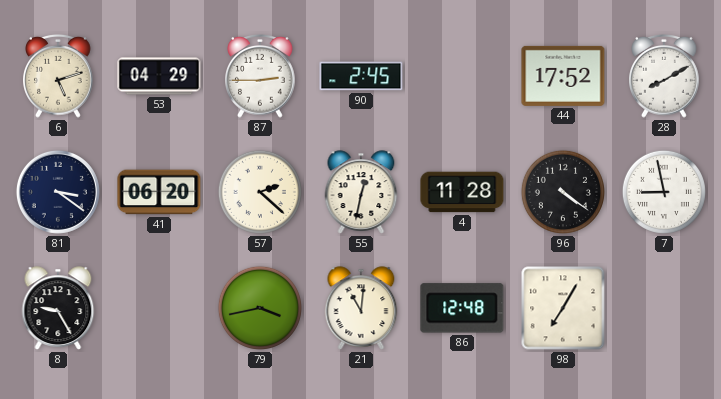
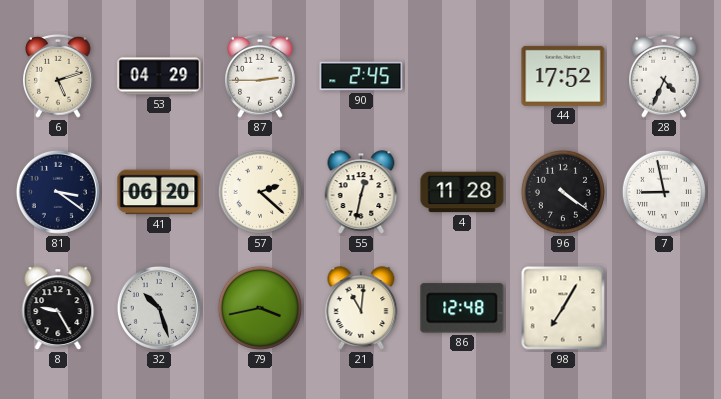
28: 8:10 -> 4:34
32: none -> 10:27
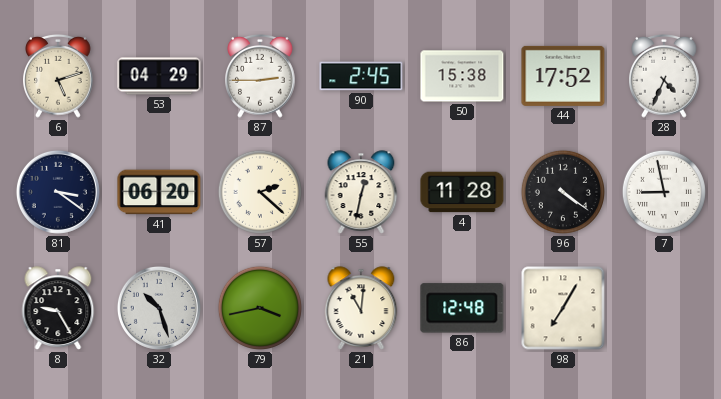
50: none -> 15:38
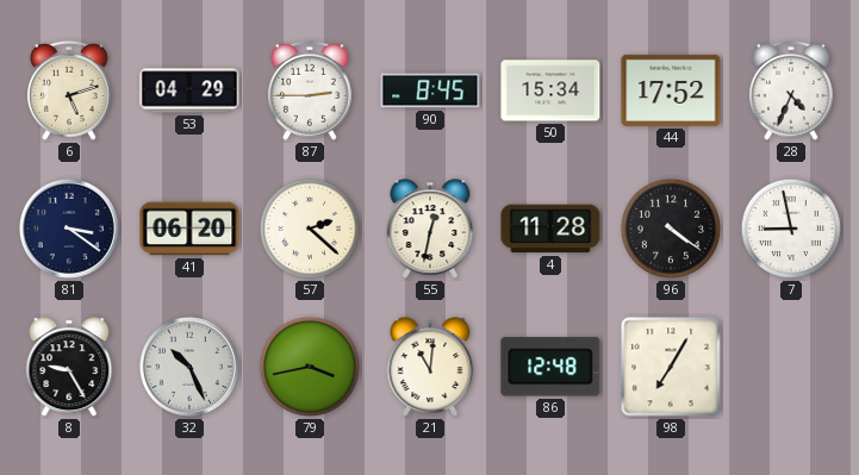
90: 2:45 -> 8:45
50: 15:38 -> 15:34
32: 10:27 -> 10:26
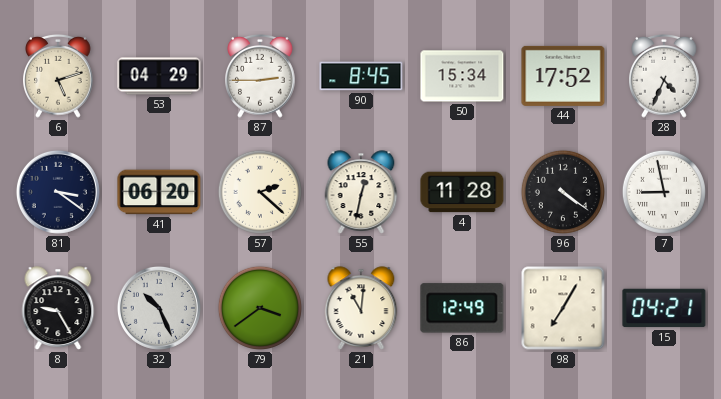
79: 3:43 -> 3:39
86: 12:48 -> 12:49
15: none -> 04:21
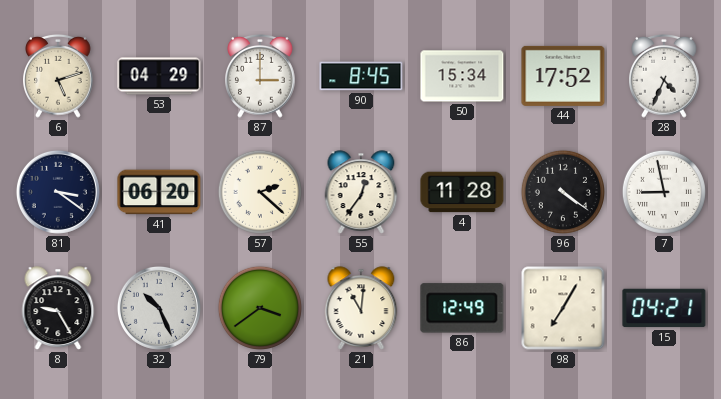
87: 2:45 -> 3:00
55: 12:32 -> 12:36
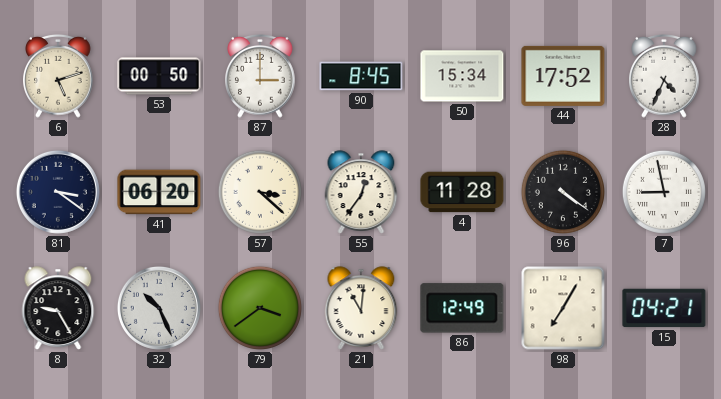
53: 04:29 -> 00:50
57: 2:22 -> 3:22
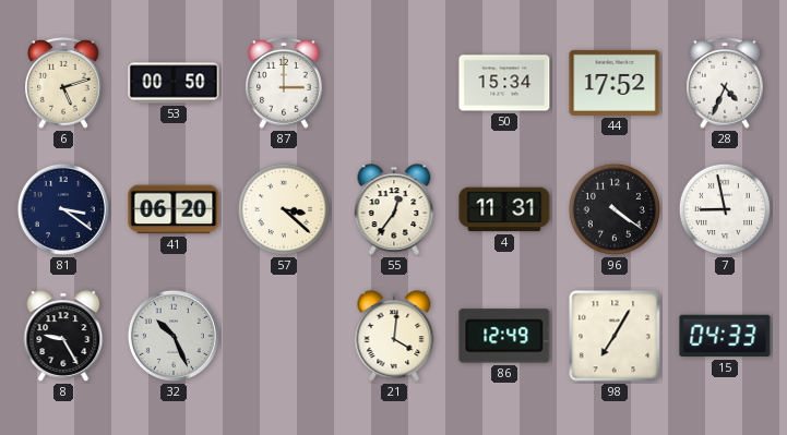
90: 8:45 -> none
4: 11:28 -> 11:31
79: 3:39 -> none
21: 11:01 -> 4:01
15: 04:21 -> 04:33
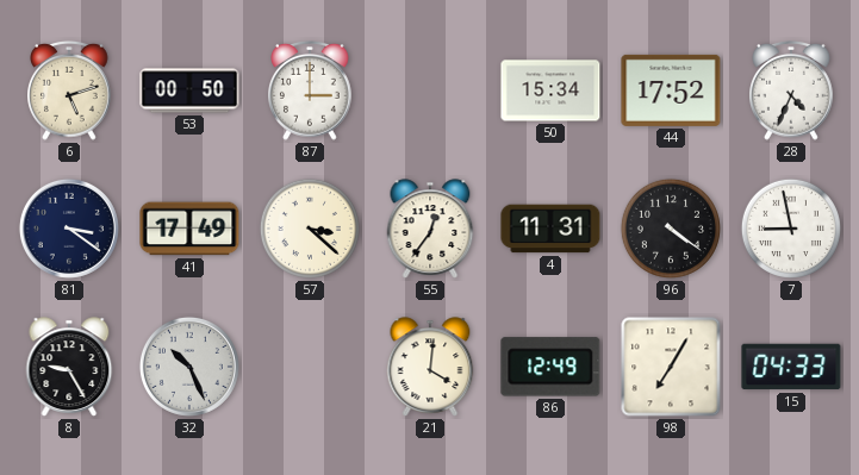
41: 06:20 -> 17:49
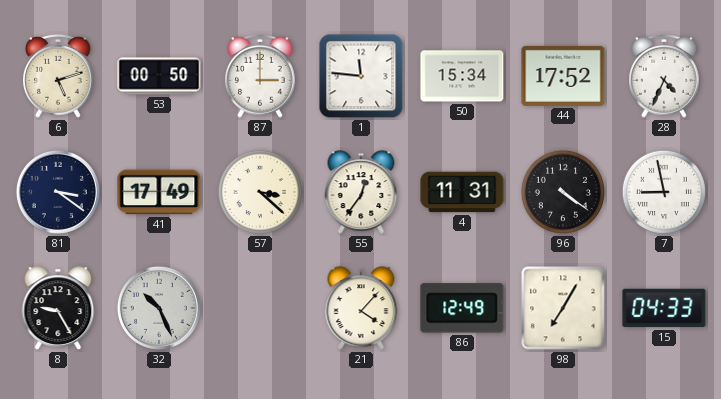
1: none -> 11:46
21: 4:01 -> 4:07
